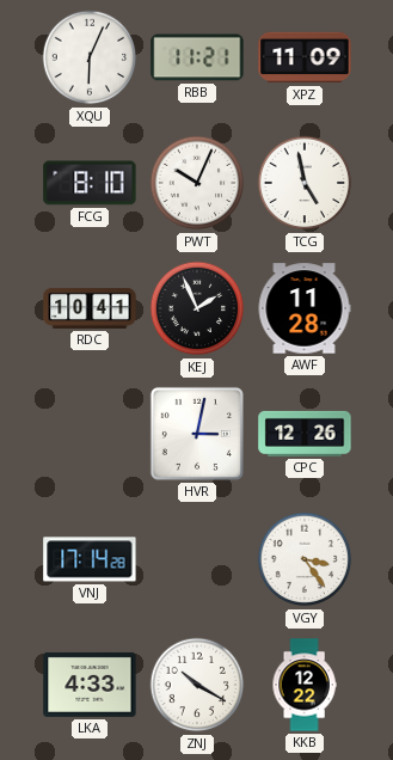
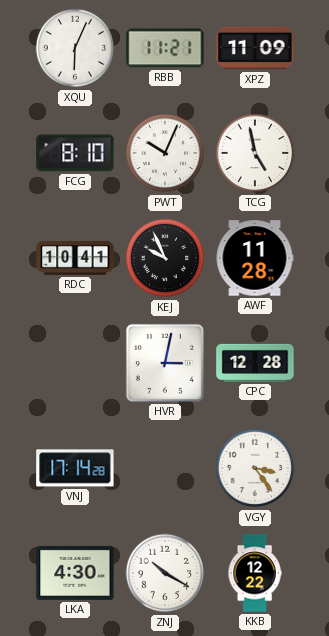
KEJ: 1:56 -> 9:56
CPC: 12:26 -> 12:28
LKA: 4:33 -> 4:30
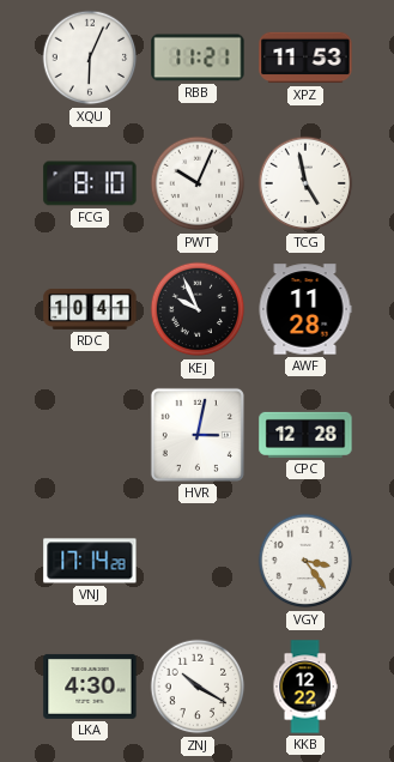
XPZ: 11:09 -> 11:53
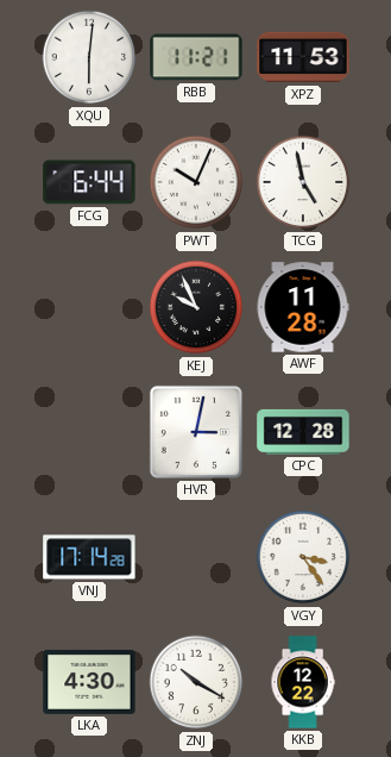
XQU: 6:04 -> 6:01
FCG: 8:10 -> 6:44
RDC: 10:41 -> none
